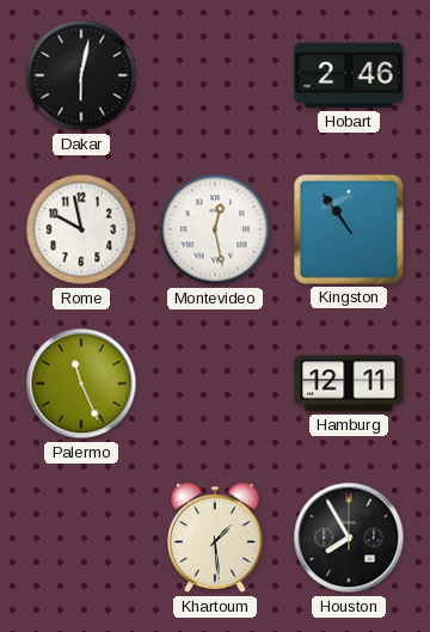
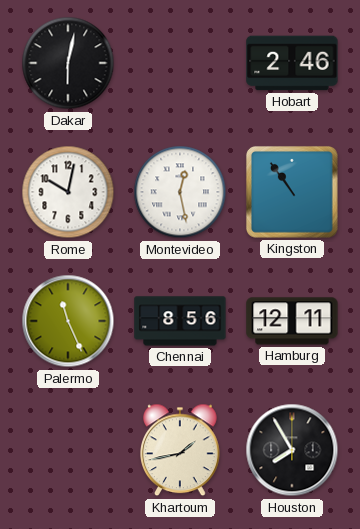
Rome: 9:58 -> 10:02
Chennai: none -> 8:56
Khartoum: 1:29 -> 1:43
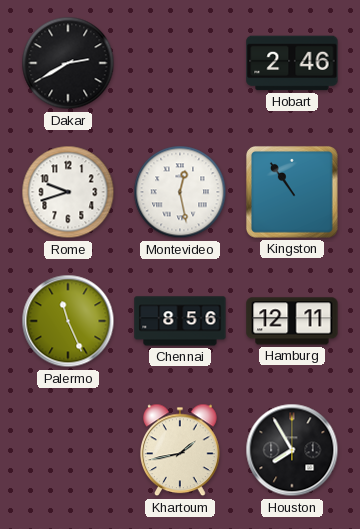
Dakar: 6:02 -> 2:40
Rome: 10:02 -> 9:42
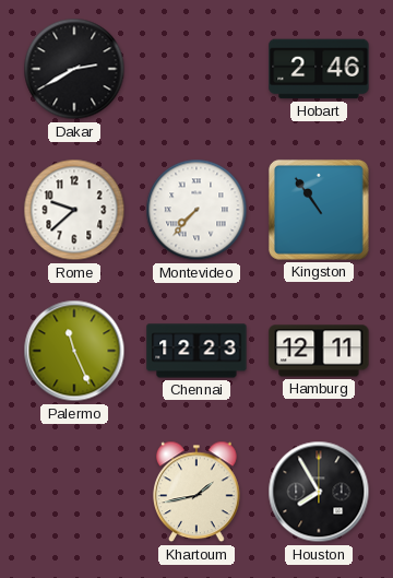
Rome: 9:42 -> 9:38
Montevideo: 12:28 -> 7:37
Chennai: 8:56 -> 12:23
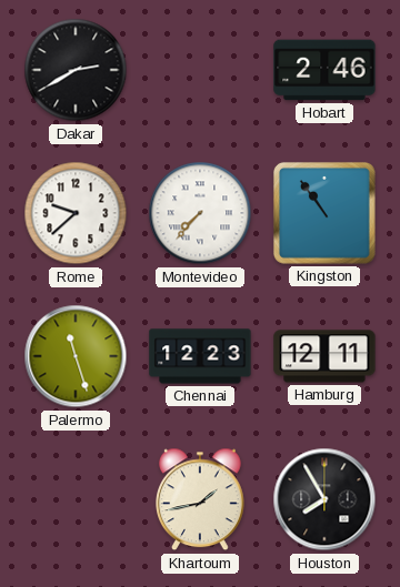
Palermo: 11:26 -> 11:27
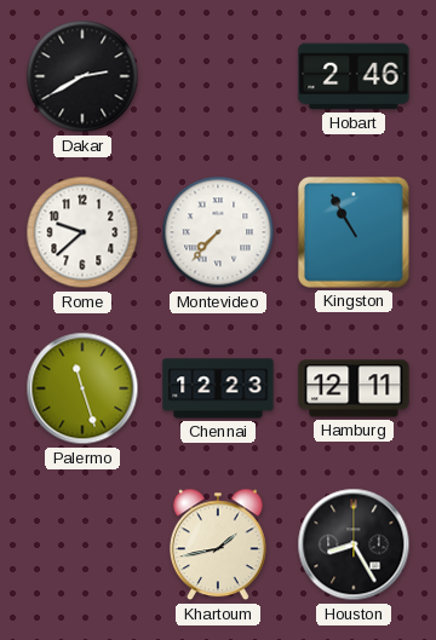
Kingston: 10:54 -> 10:55
Houston: 7:55 -> 8:25
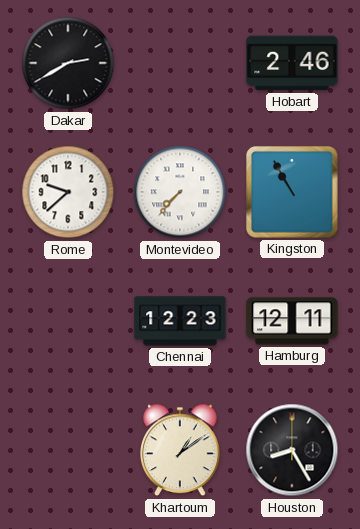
Palermo: 11:27 -> none
Khartoum: 1:43 -> 1:09
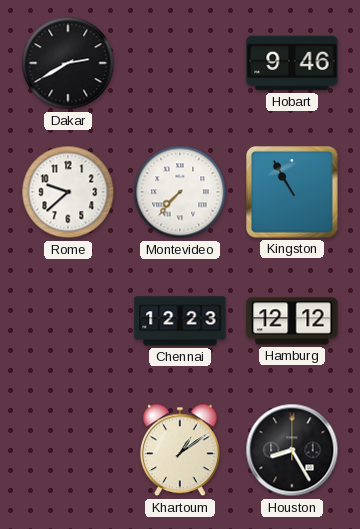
Hobart: 2:46 -> 9:46
Hamburg: 12:11 -> 12:12
